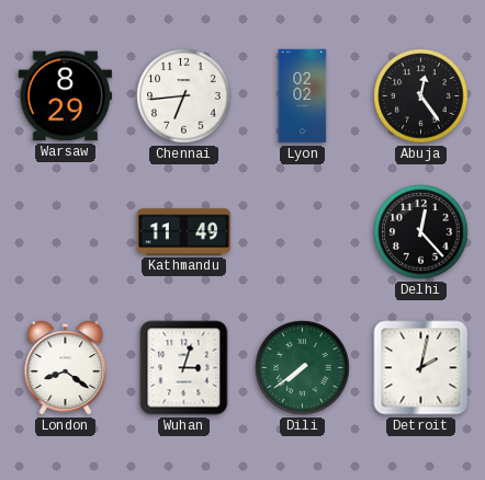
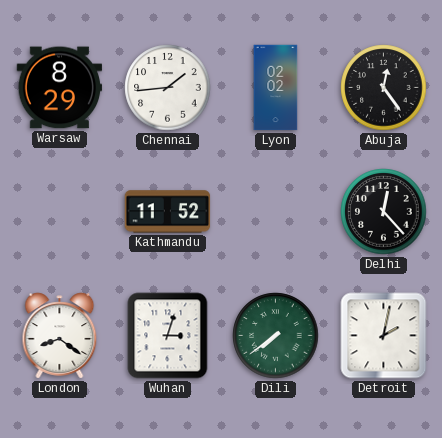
Chennai: 6:44 -> 1:44
Kathmandu: 11:49 -> 11:52
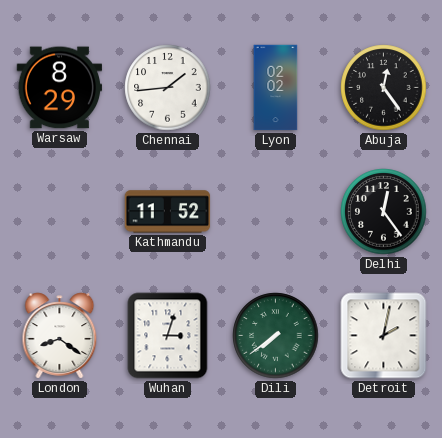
Delhi: 12:23 -> 12:24
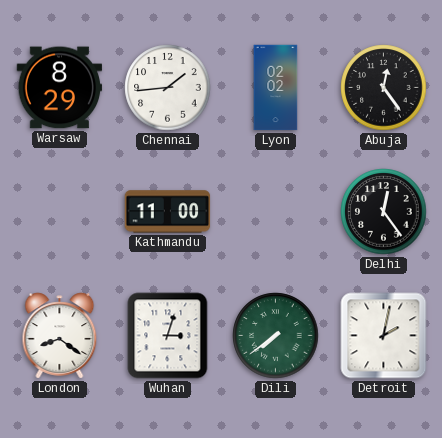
Kathmandu: 11:52 -> 11:00
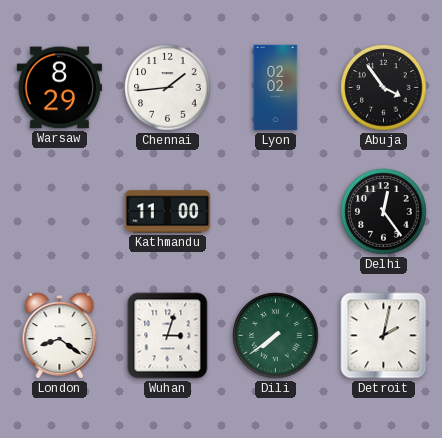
Abuja: 12:24 -> 3:54
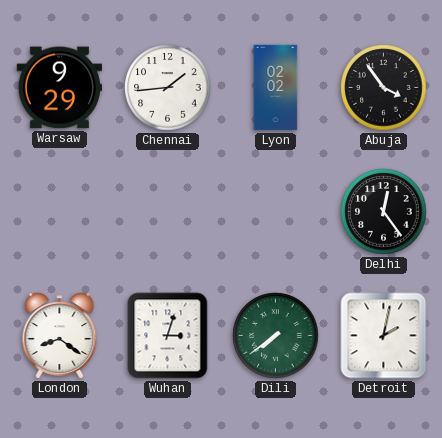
Warsaw: 8:29 -> 9:29
Kathmandu: 11:00 -> none
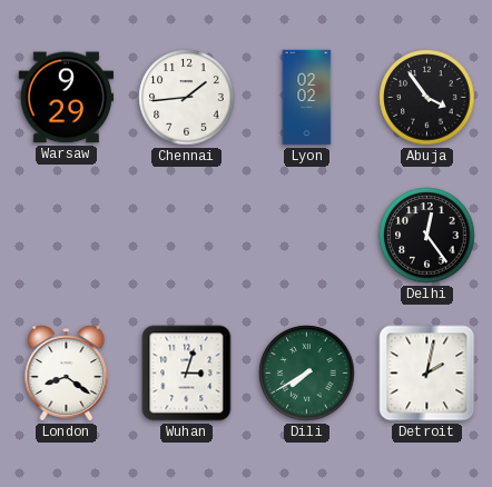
Dili: 7:39 -> 7:40
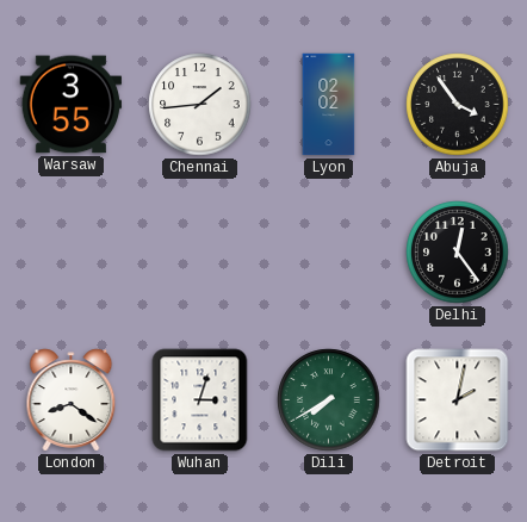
Warsaw: 9:29 -> 3:55
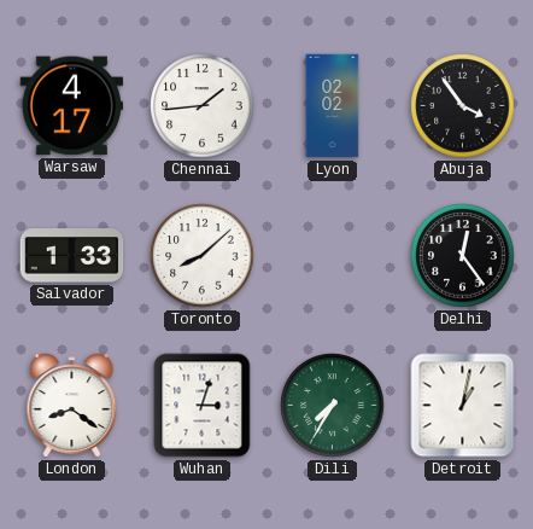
Warsaw: 3:55 -> 4:17
Salvador: none -> 1:33
Toronto: none -> 8:08
Dili: 7:40 -> 7:35
Detroit: 2:02 -> 1:02
